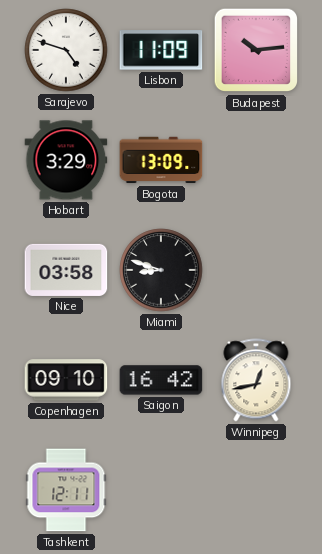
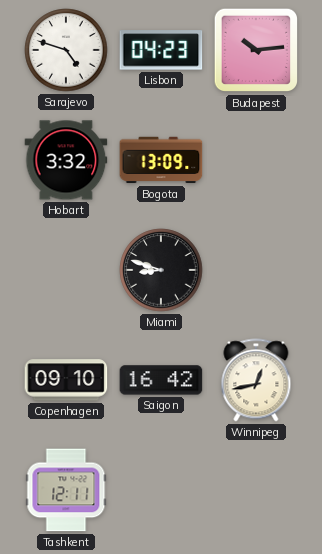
Lisbon: 11:09 -> 04:23
Hobart: 3:29 -> 3:32
Nice: 03:58 -> none
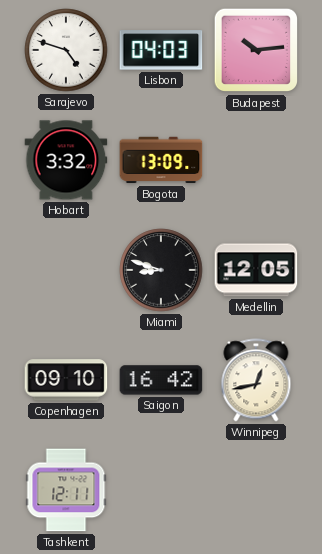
Lisbon: 04:23 -> 04:03
Medellin: none -> 12:05
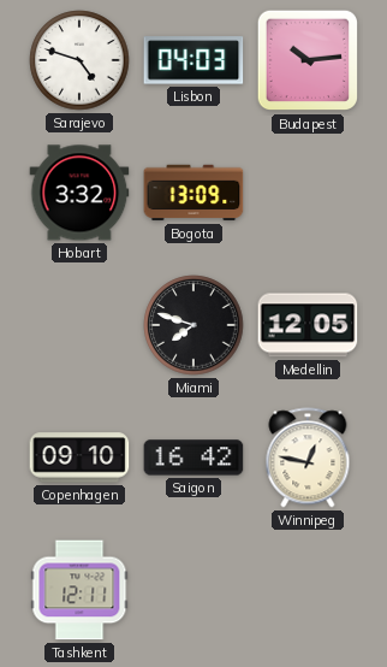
Miami: 8:48 -> 7:48
Winnipeg: 12:43 -> 12:47
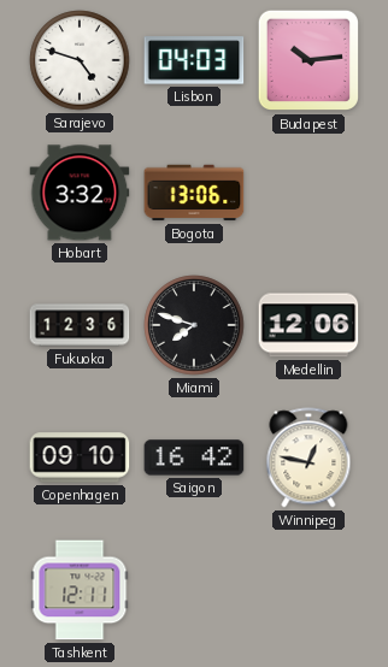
Bogota: 13:09 -> 13:06
Fukuoka: none -> 12:36
Medellin: 12:05 -> 12:06
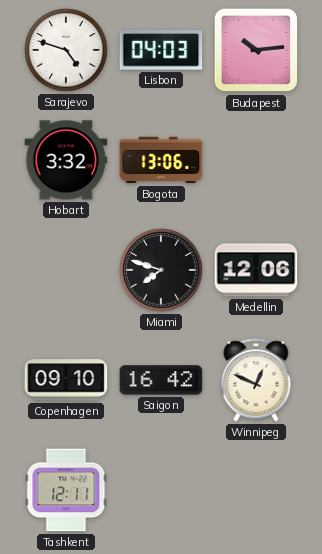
Fukuoka: 12:36 -> none
Winnipeg: 12:47 -> 12:49
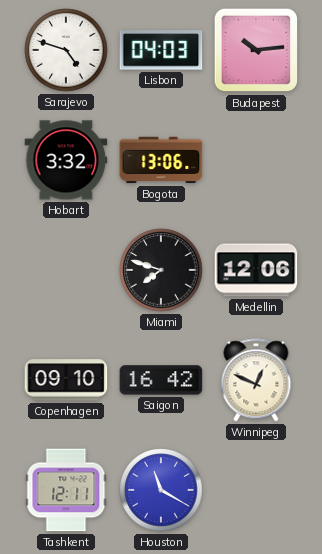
Houston: none -> 11:20
